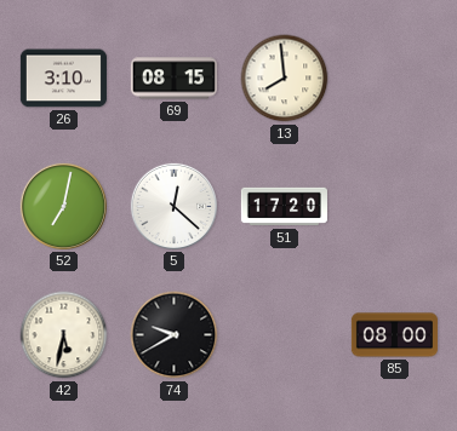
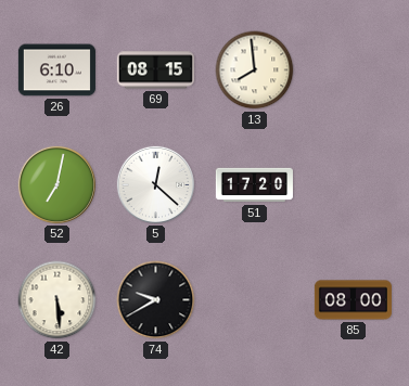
26: 3:10 -> 6:10
42: 5:32 -> 5:29
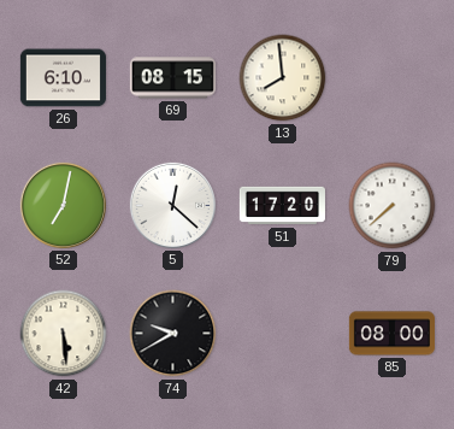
79: none -> 7:38
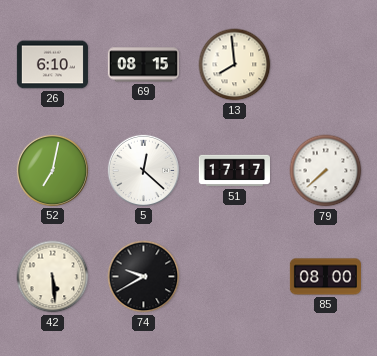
51: 17:20 -> 17:17
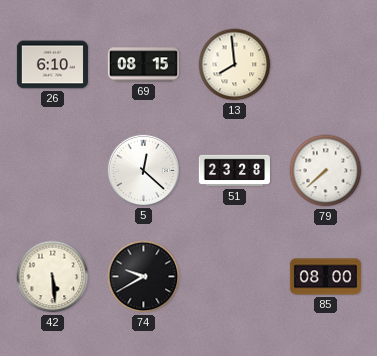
52: 7:02 -> none
51: 17:17 -> 23:28
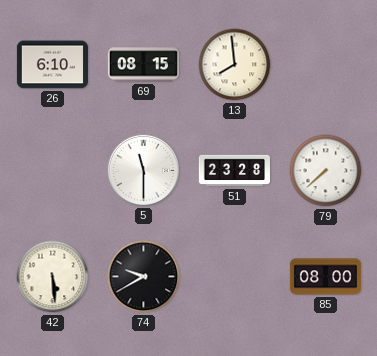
5: 12:22 -> 11:30
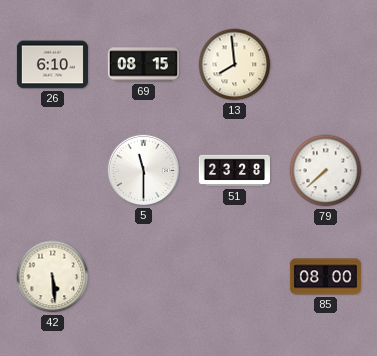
74: 9:40 -> none
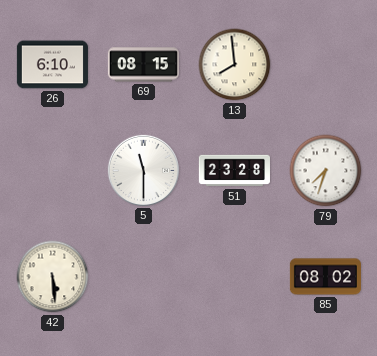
79: 7:38 -> 7:33
85: 08:00 -> 08:02
